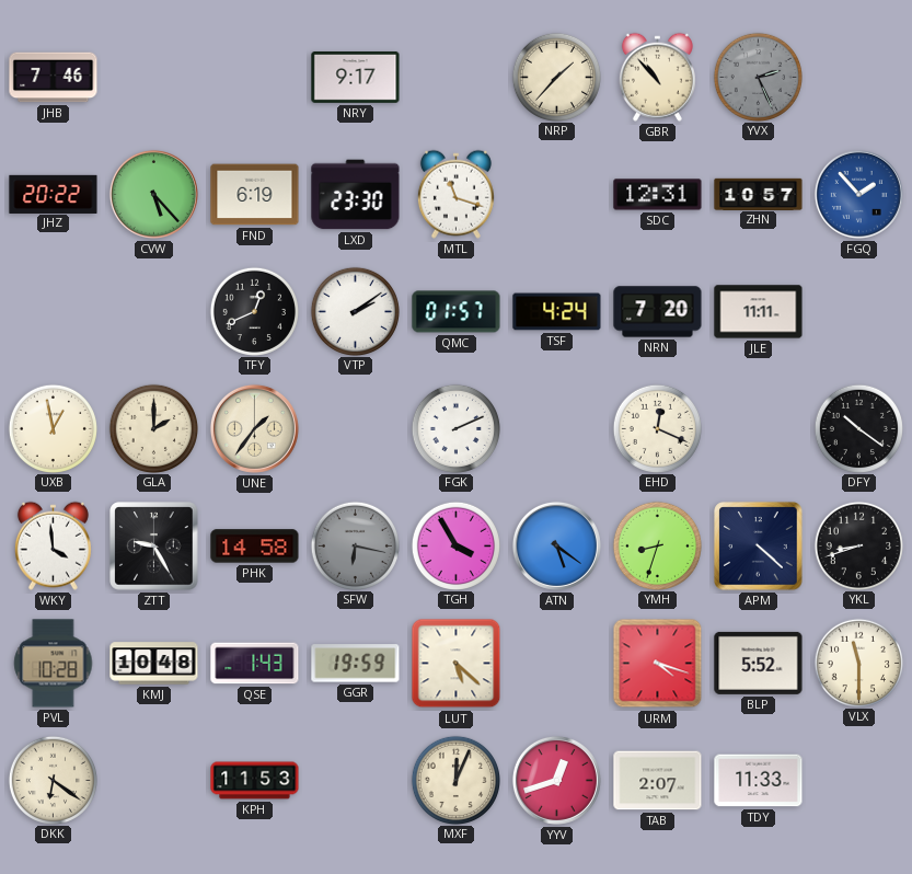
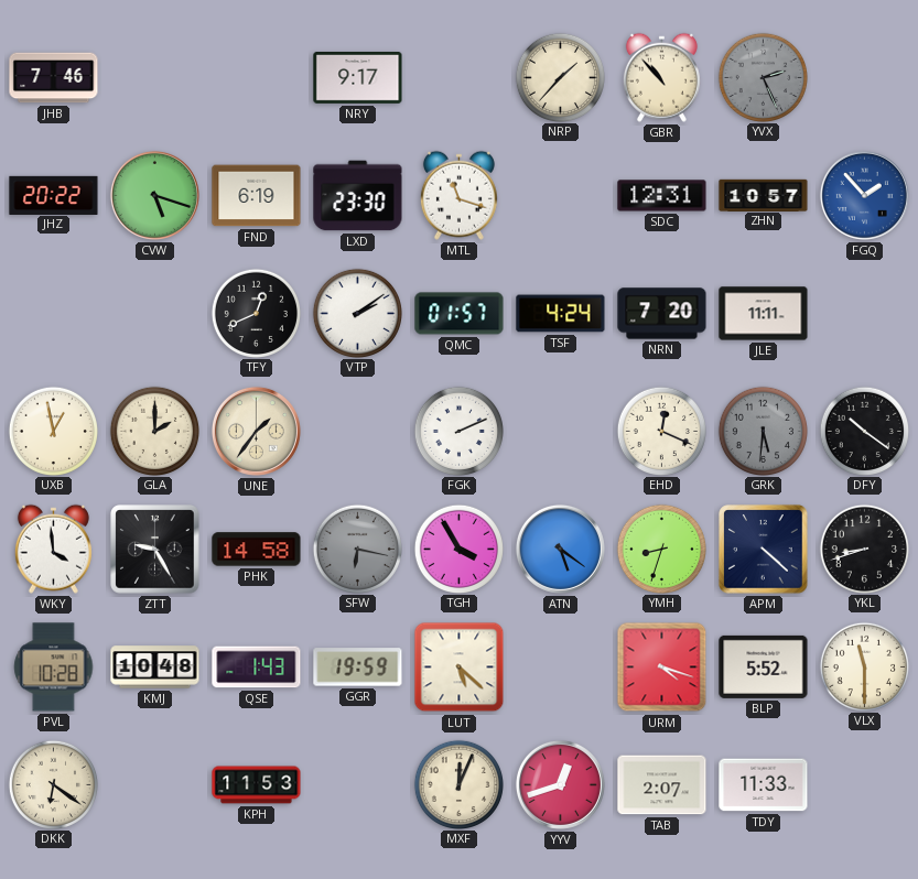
CVW: 5:23 -> 5:18
GRK: none -> 5:31
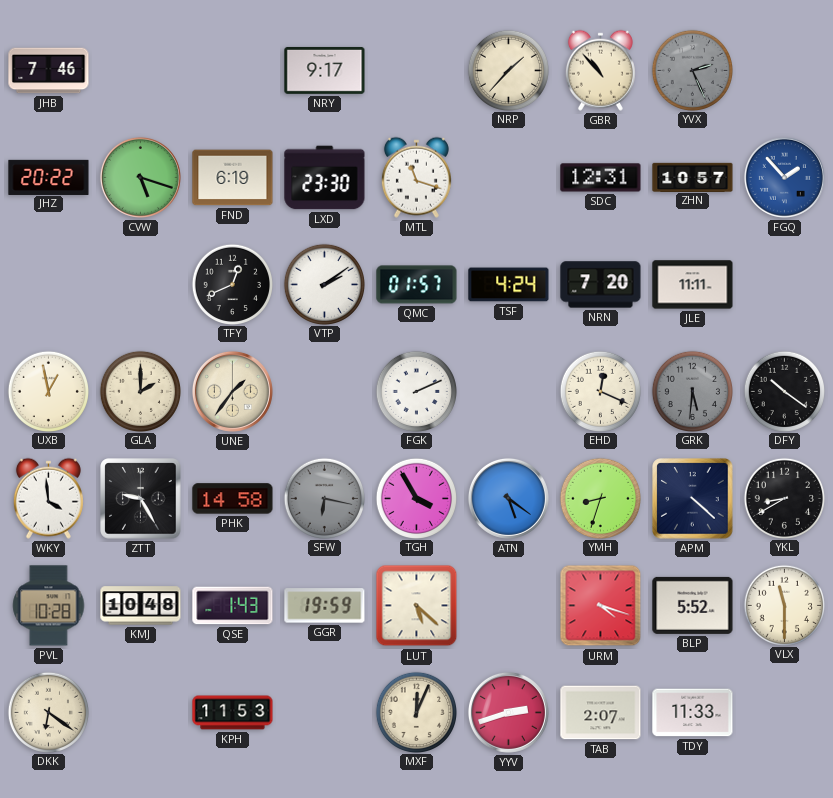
YKL: 8:42 -> 8:40
YYV: 12:42 -> 2:42
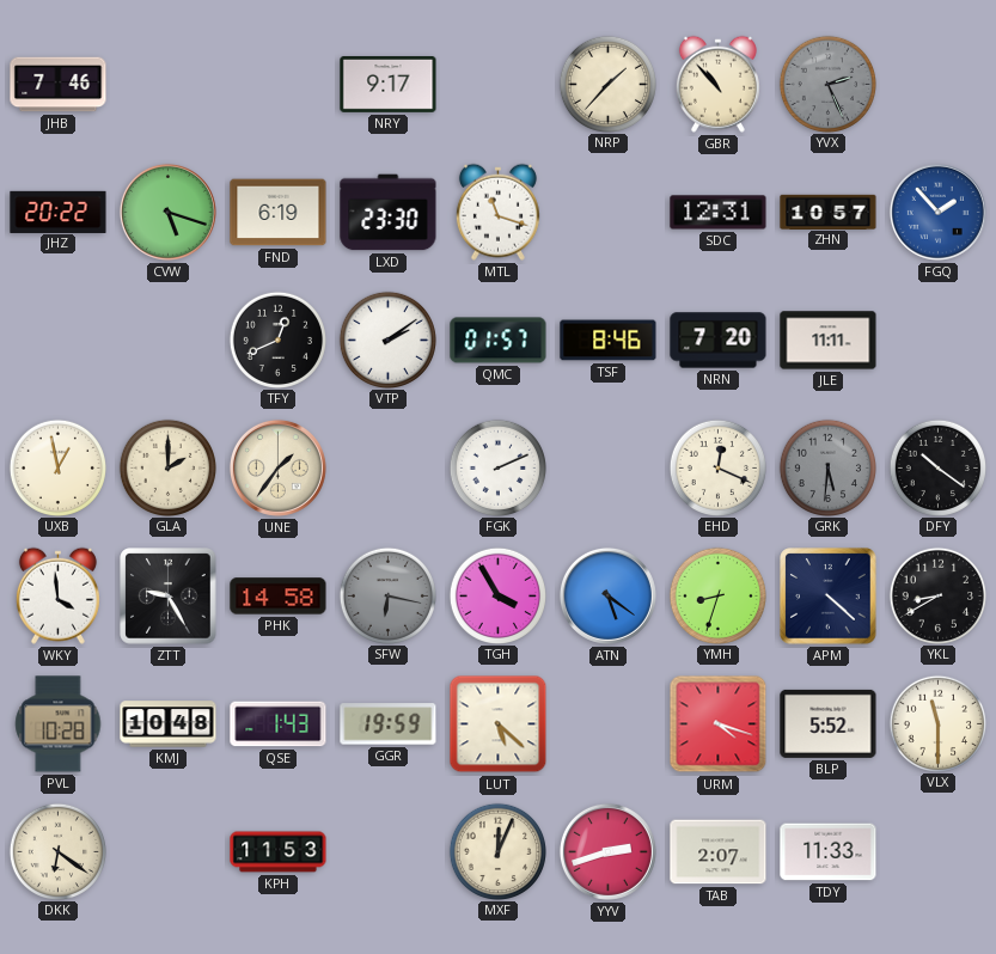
TSF: 4:24 -> 8:46
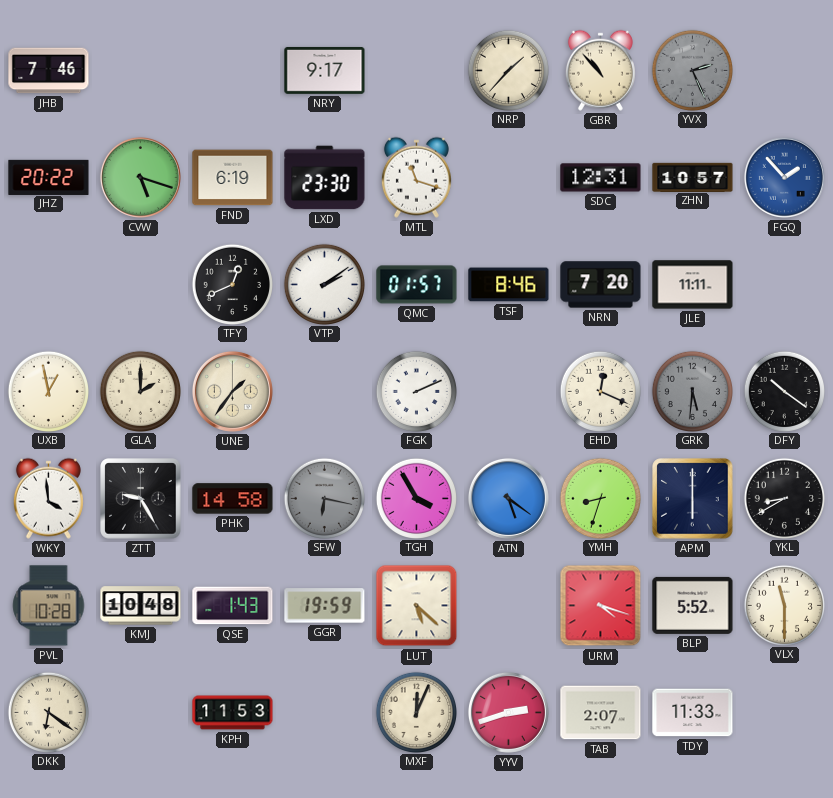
APM: 4:22 -> 6:00
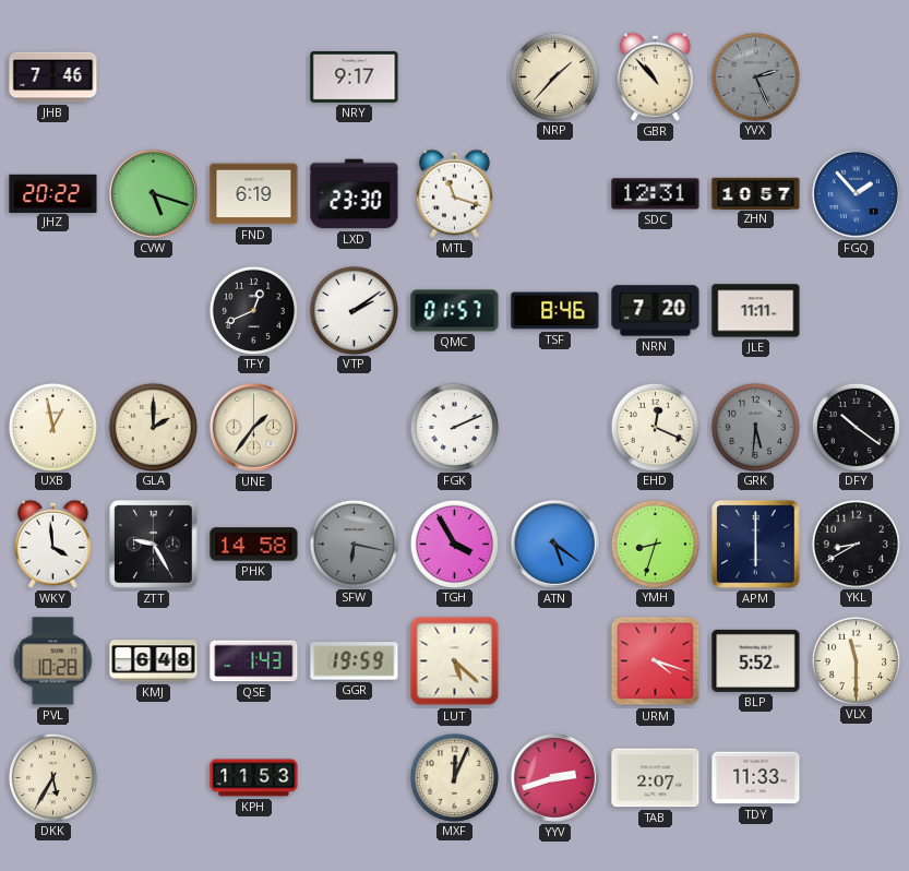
KMJ: 10:48 -> 6:48
DKK: 6:21 -> 5:35
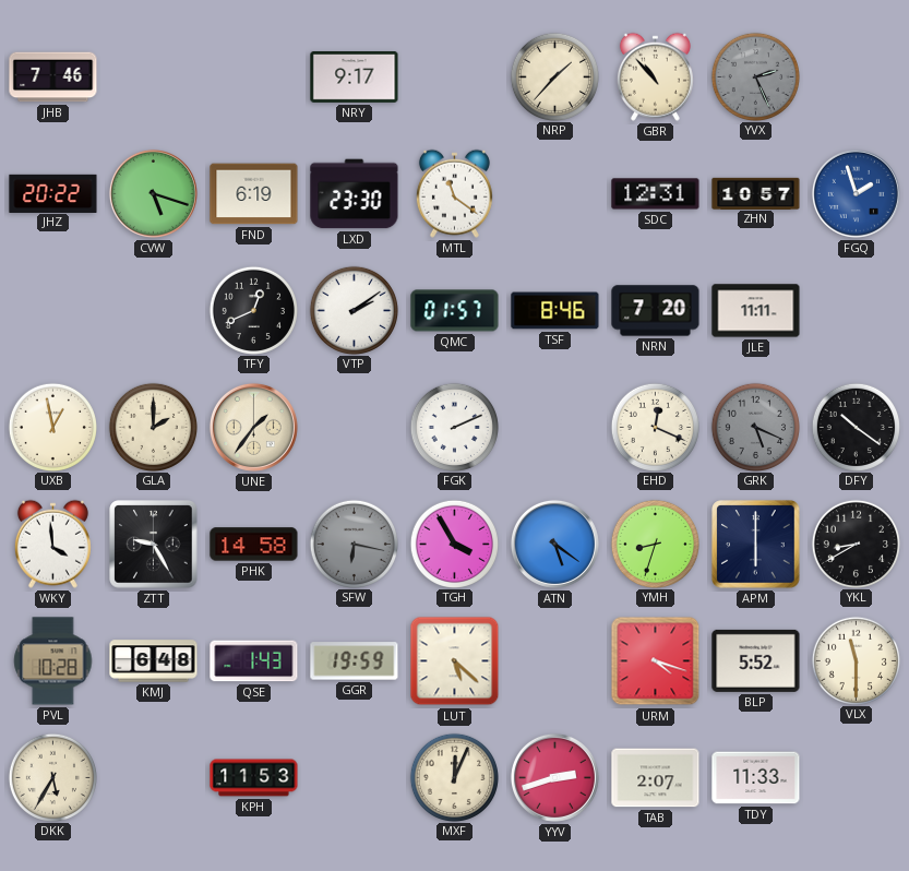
MTL: 11:18 -> 11:21
FGQ: 1:53 -> 1:57
GRK: 5:31 -> 5:19
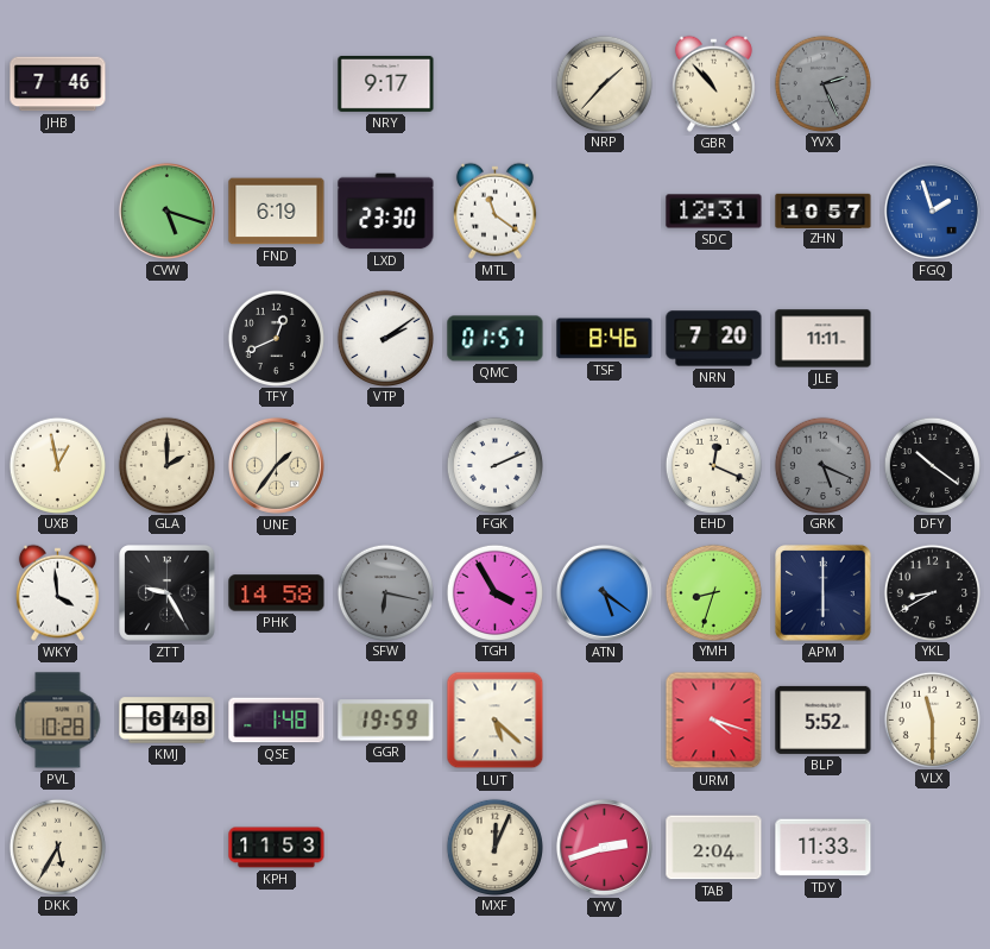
JHZ: 20:22 -> none
QSE: 1:43 -> 1:48
TAB: 2:07 -> 2:04
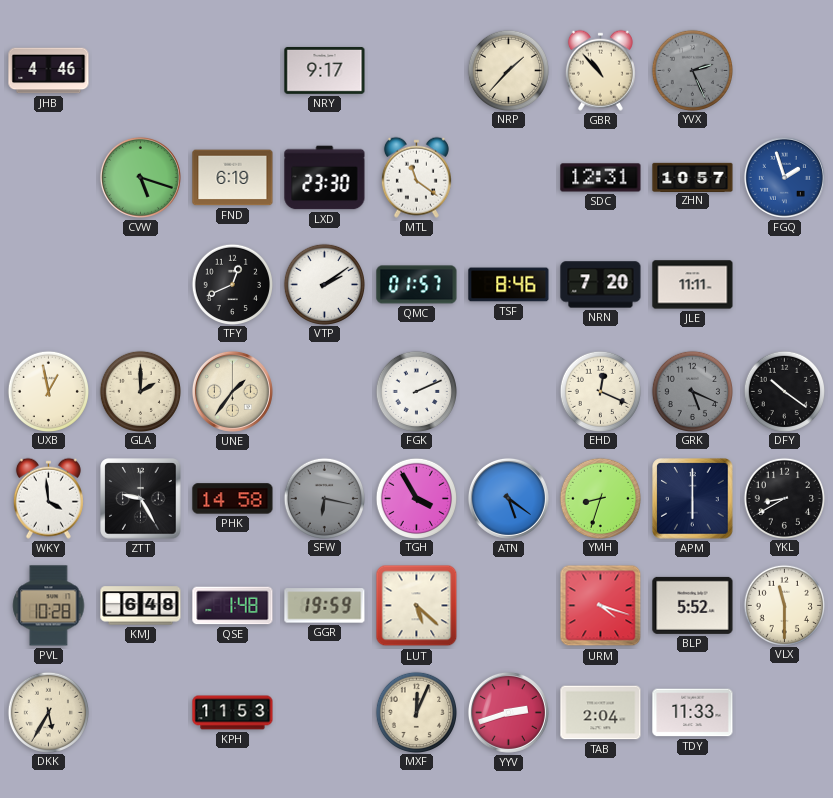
JHB: 7:46 -> 4:46
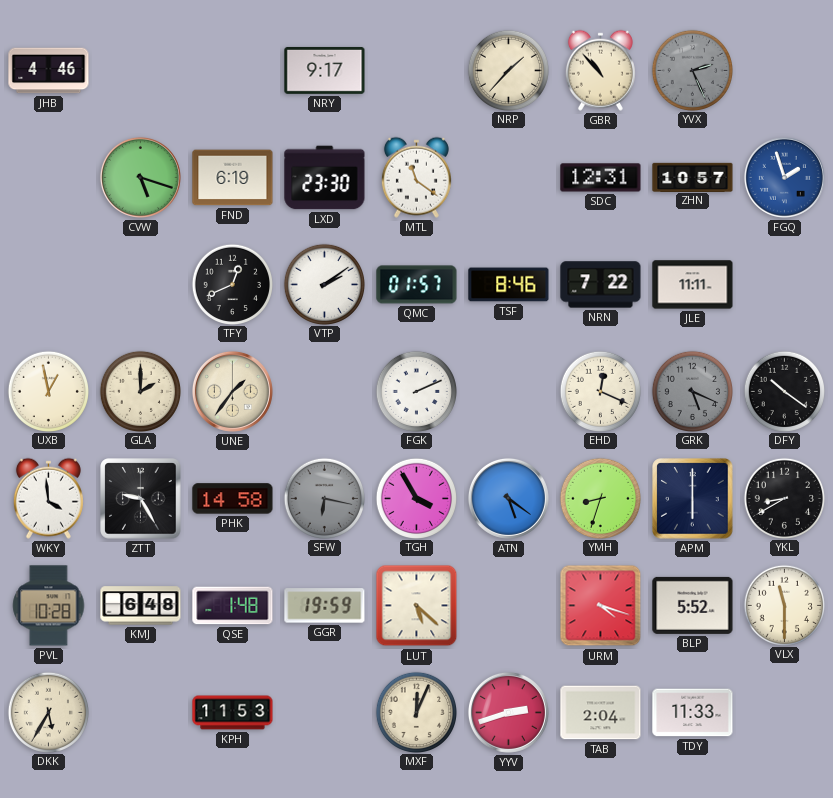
NRN: 7:20 -> 7:22
